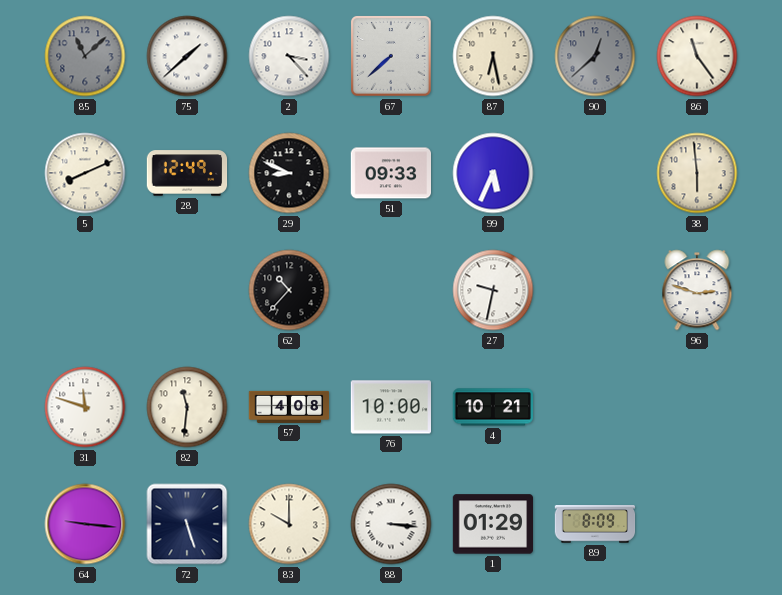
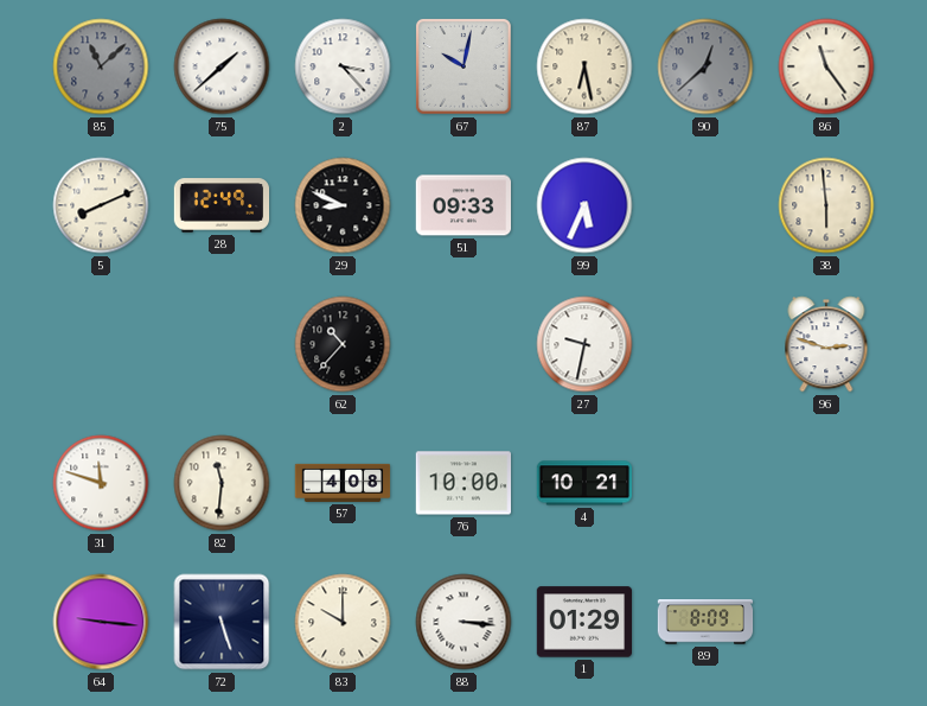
67: 7:38 -> 10:02
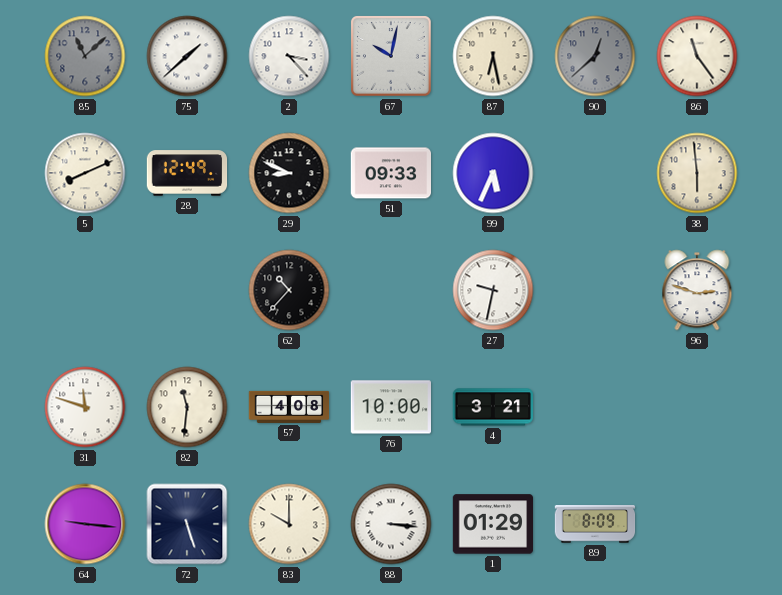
4: 10:21 -> 3:21
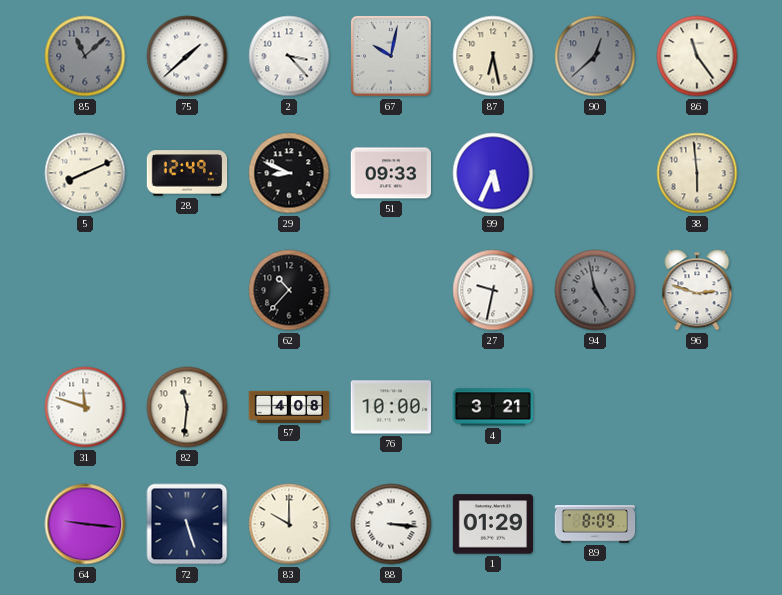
94: none -> 4:58
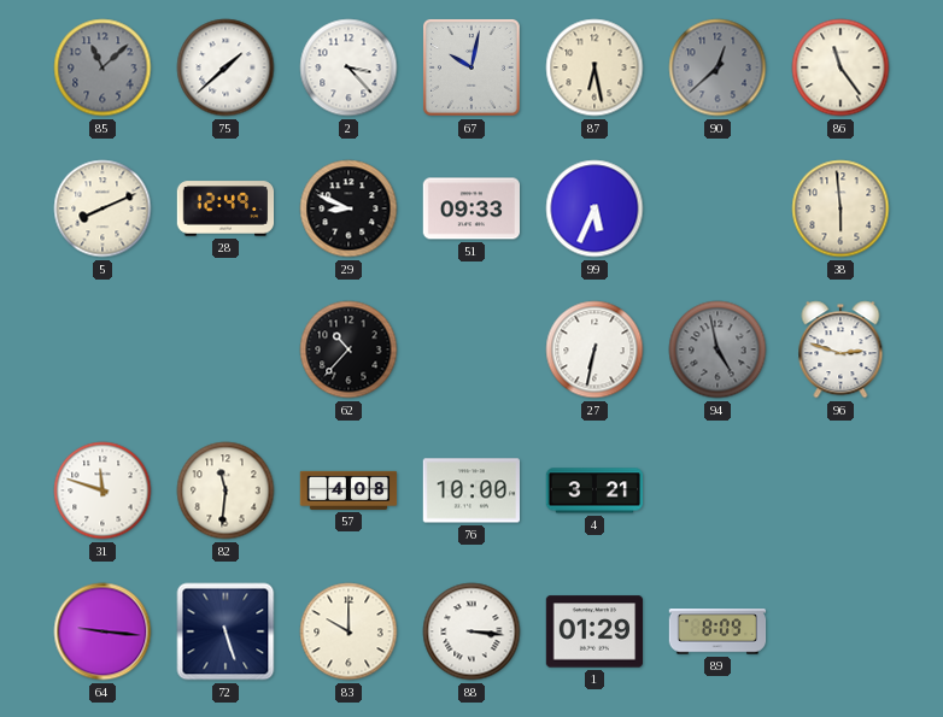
27: 9:32 -> 6:32
